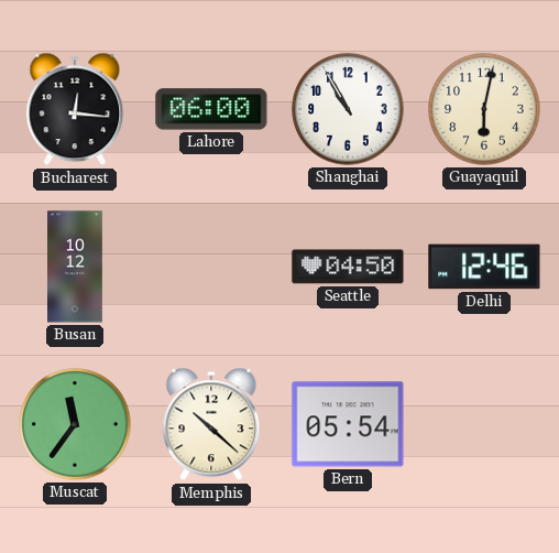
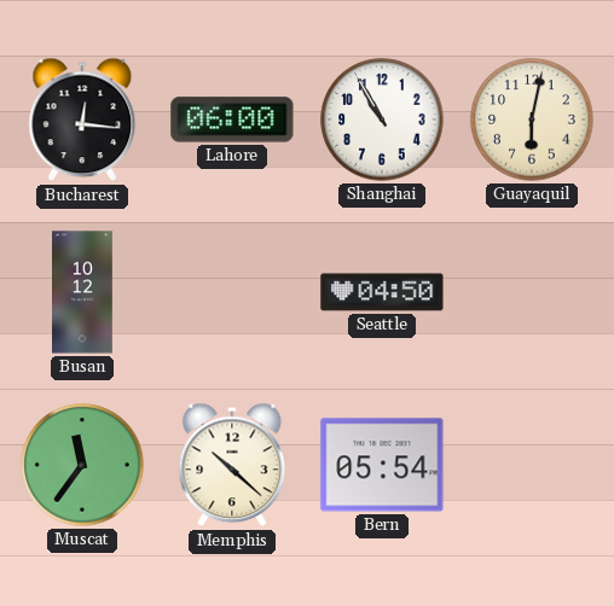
Delhi: 12:46 -> none
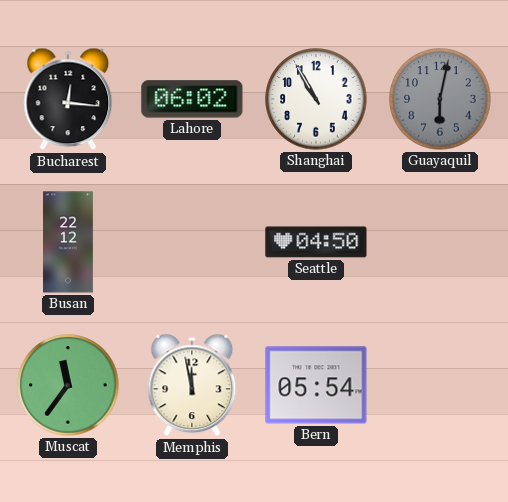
Lahore: 06:00 -> 06:02
Guayaquil dial: cream -> grey
Busan: 10:12 -> 22:12
Memphis: 10:22 -> 11:58
